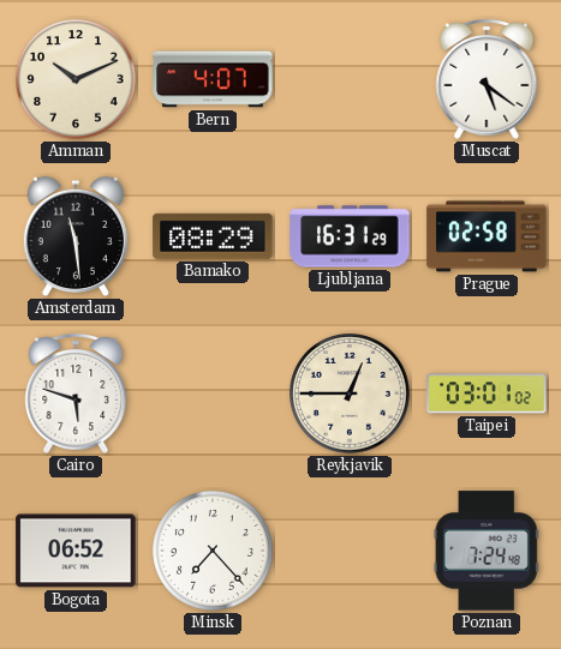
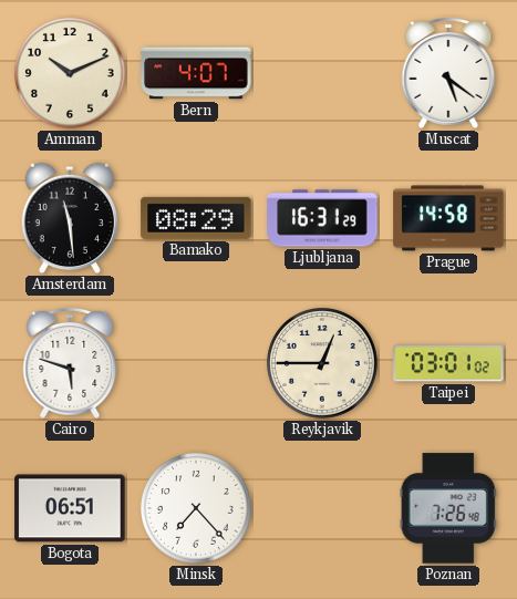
Prague: 02:58 -> 14:58
Bogota: 06:52 -> 06:51
Poznan: 7:24 -> 7:26
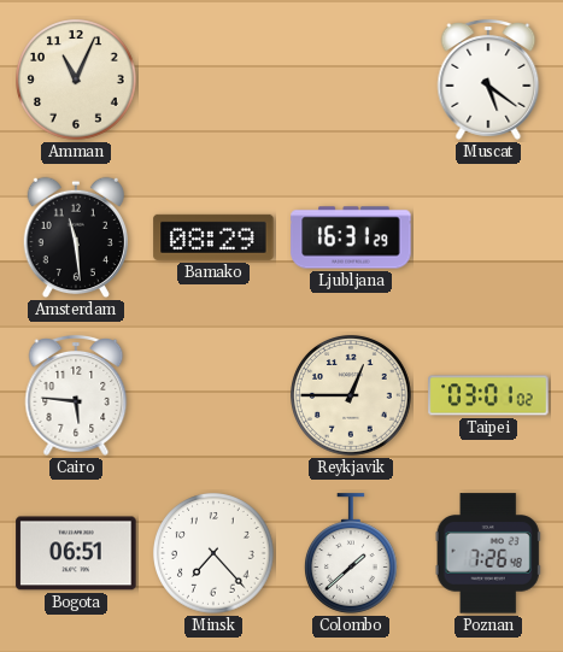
Amman: 10:11 -> 11:04
Bern: 4:07 -> none
Prague: 14:58 -> none
Cairo: 5:48 -> 5:46
Colombo: none -> 1:38
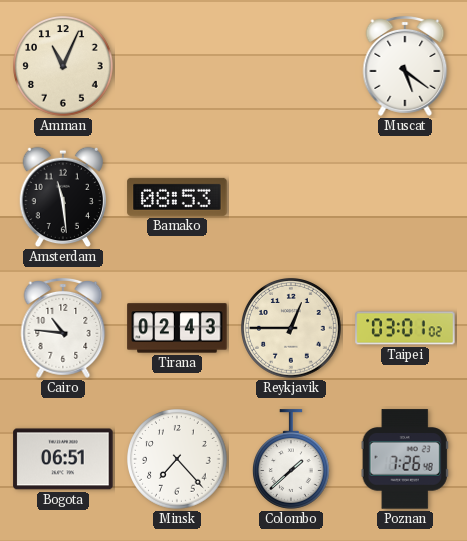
Bamako: 08:29 -> 08:53
Ljubljana: 16:31 -> none
Cairo: 5:46 -> 10:46
Tirana: none -> 02:43
